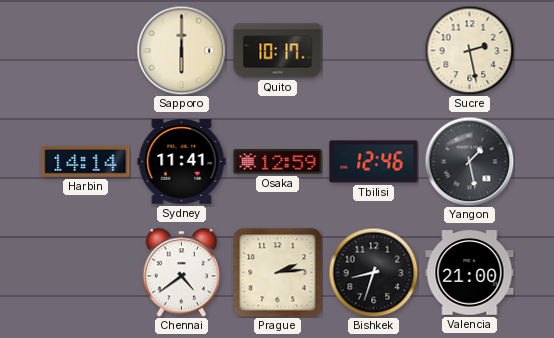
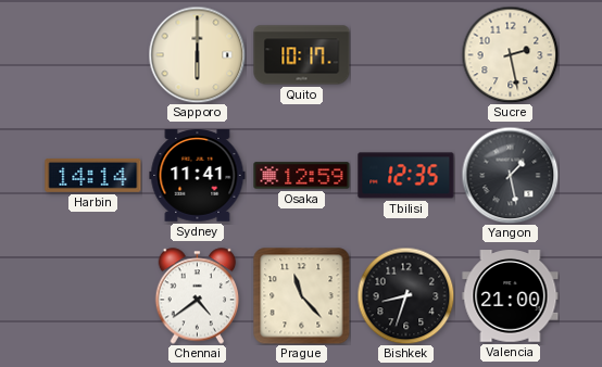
Tbilisi: 12:46 -> 12:35
Prague: 2:14 -> 11:23
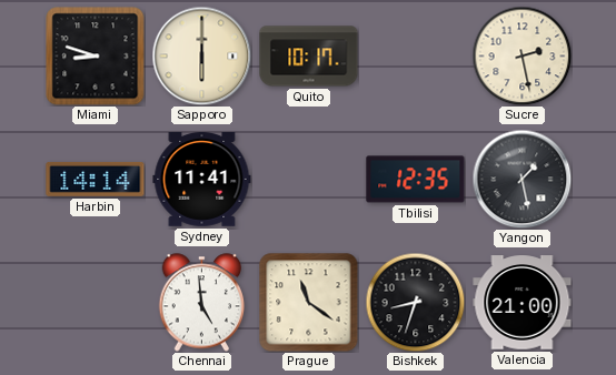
Miami: none -> 8:48
Osaka: 12:59 -> none
Chennai: 4:39 -> 4:59
Prague: 11:23 -> 11:21
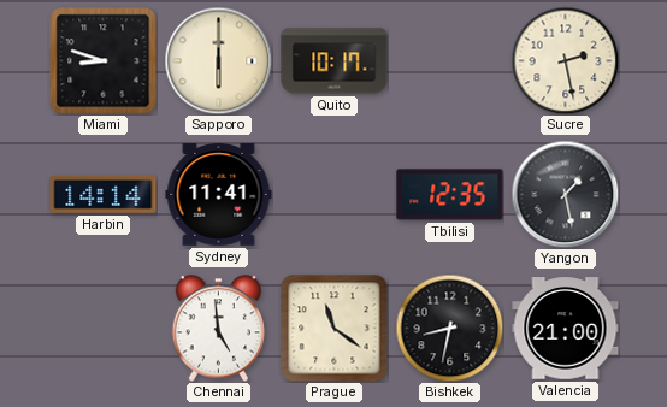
Bishkek: 8:33 -> 8:32
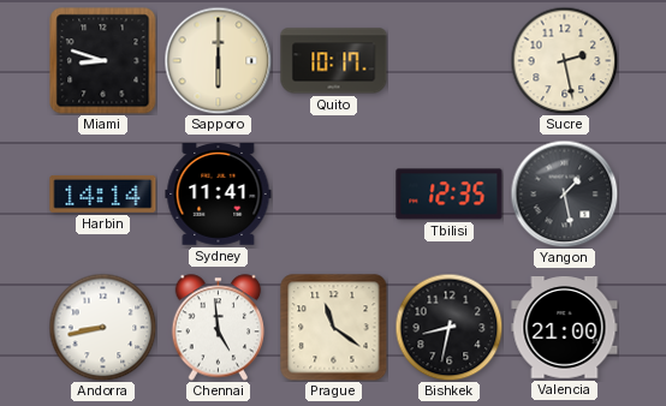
Andorra: none -> 8:43
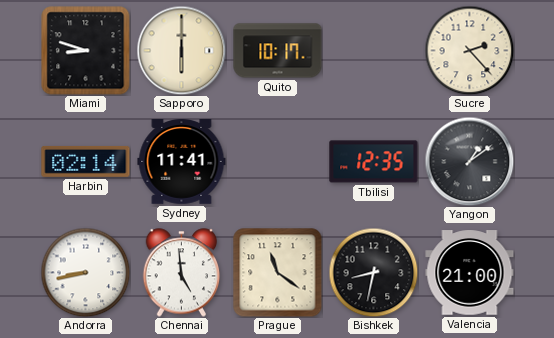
Sucre: 2:28 -> 2:23
Harbin: 14:14 -> 02:14
Yangon: 1:28 -> 1:09
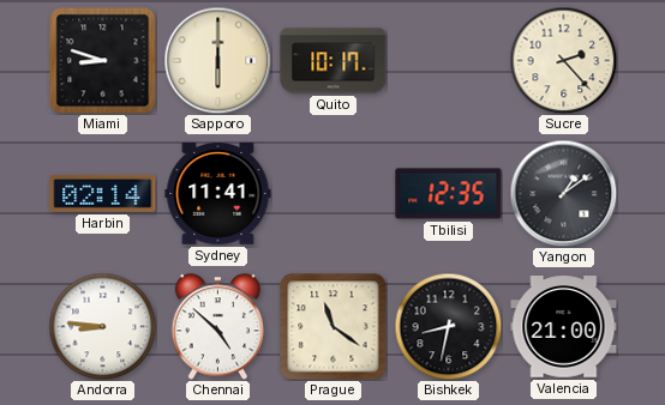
Andorra: 8:43 -> 8:46
Chennai: 4:59 -> 4:52
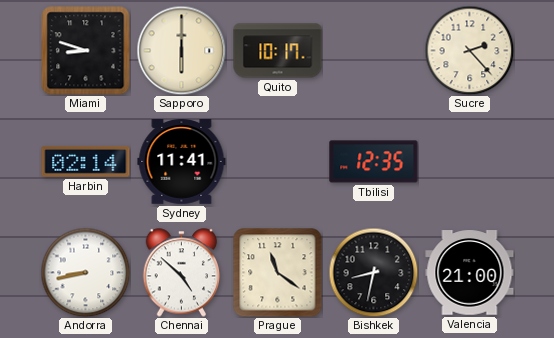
Yangon: 1:09 -> none
Andorra: 8:46 -> 8:43
